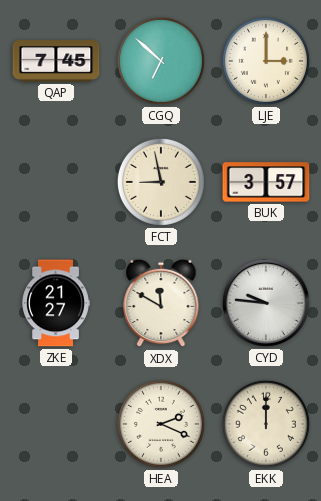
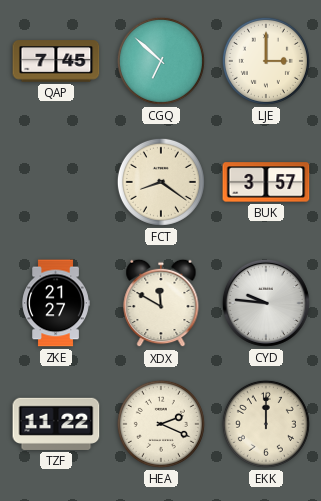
FCT: 8:58 -> 8:21
TZF: none -> 11:22
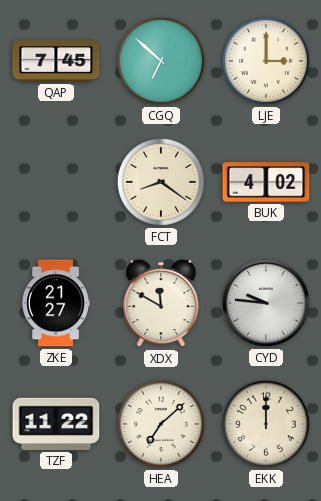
BUK: 3:57 -> 4:02
HEA: 2:19 -> 7:08
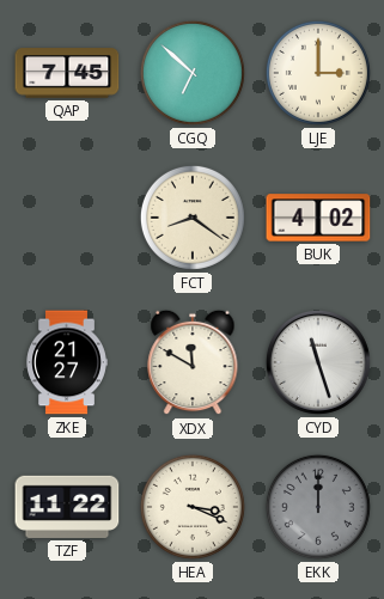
CYD: 9:46 -> 11:27
HEA: 7:08 -> 3:19
EKK dial: cream -> grey
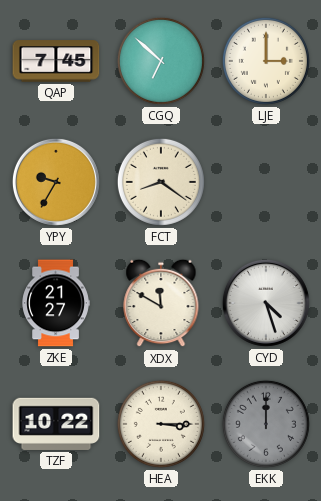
YPY: none -> 9:35
BUK: 4:02 -> none
CYD: 11:27 -> 4:27
TZF: 11:22 -> 10:22
HEA: 3:19 -> 3:15
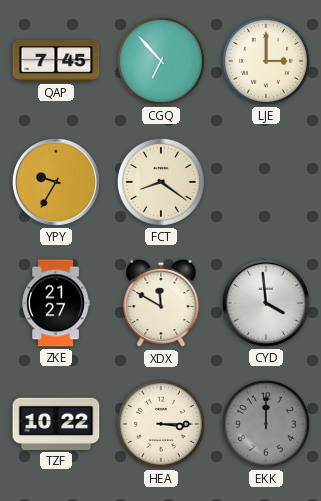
CGQ: 6:52 -> 6:53
CYD: 4:27 -> 3:59
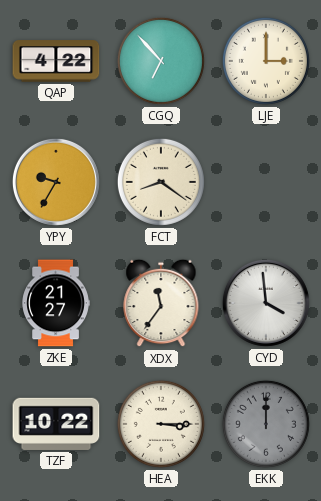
QAP: 7:45 -> 4:22
XDX: 11:50 -> 11:36
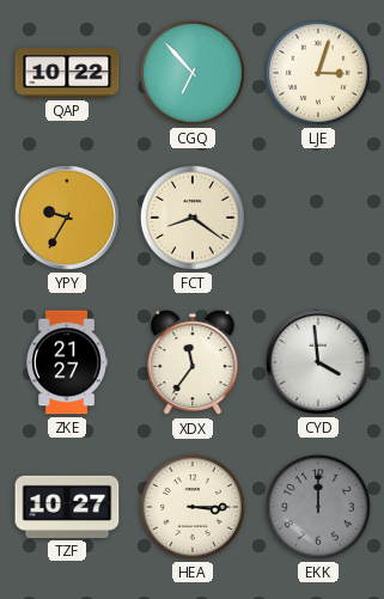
QAP: 4:22 -> 10:22
LJE: 3:00 -> 3:03
TZF: 10:22 -> 10:27
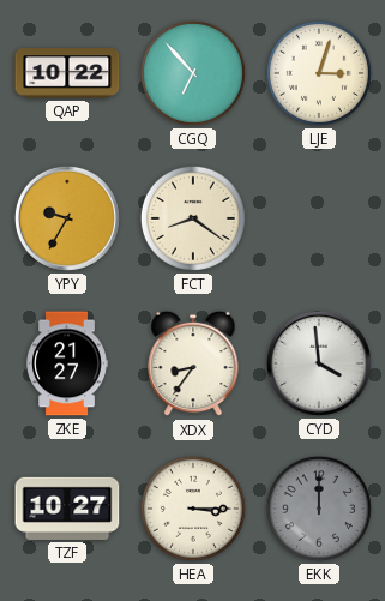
XDX: 11:36 -> 8:36
